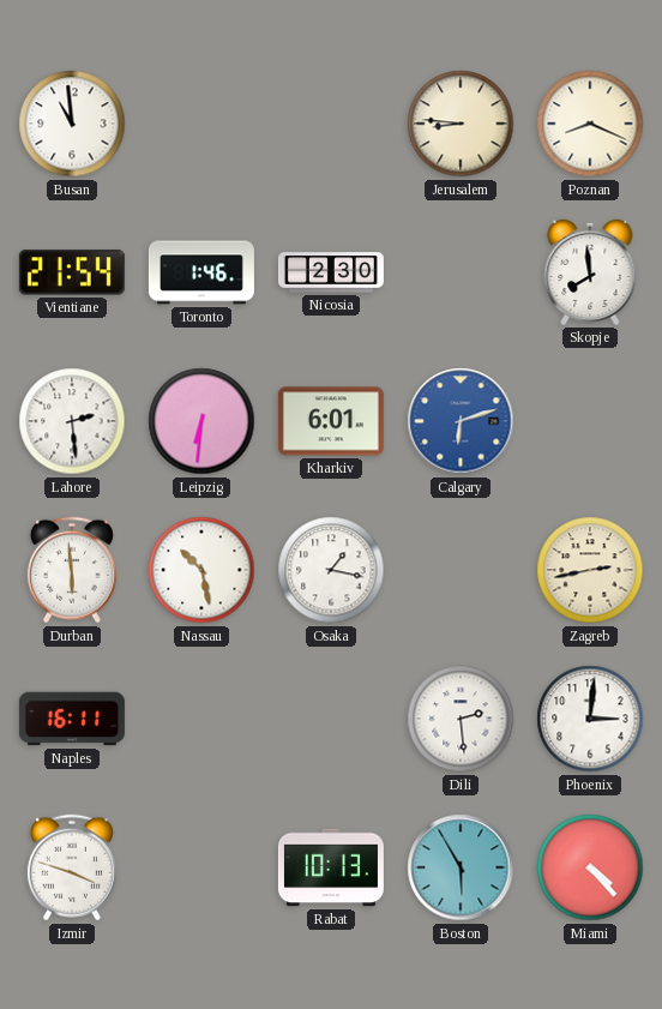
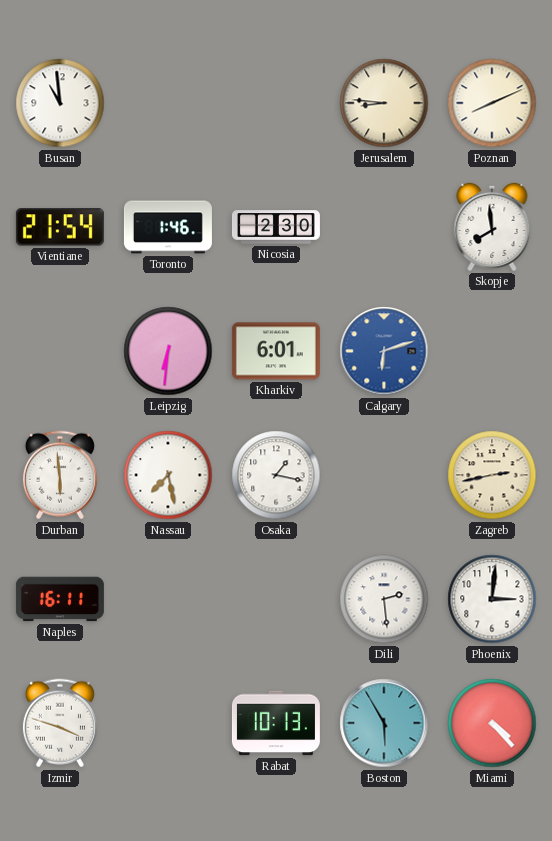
Poznan: 8:19 -> 8:11
Lahore: 2:29 -> none
Nassau: 10:28 -> 7:28
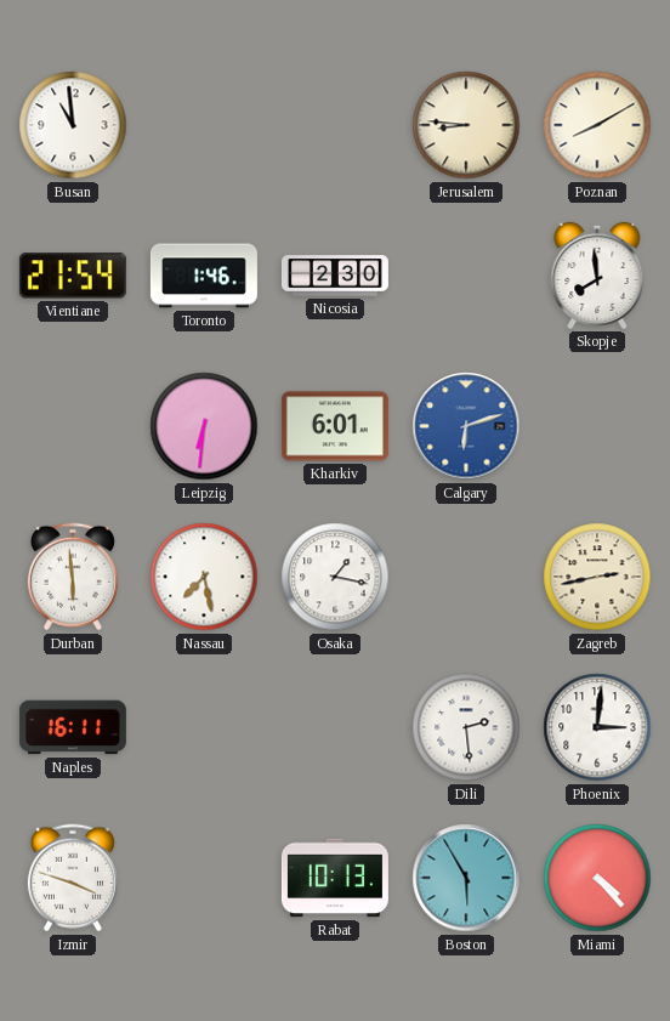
Poznan: 8:11 -> 8:10
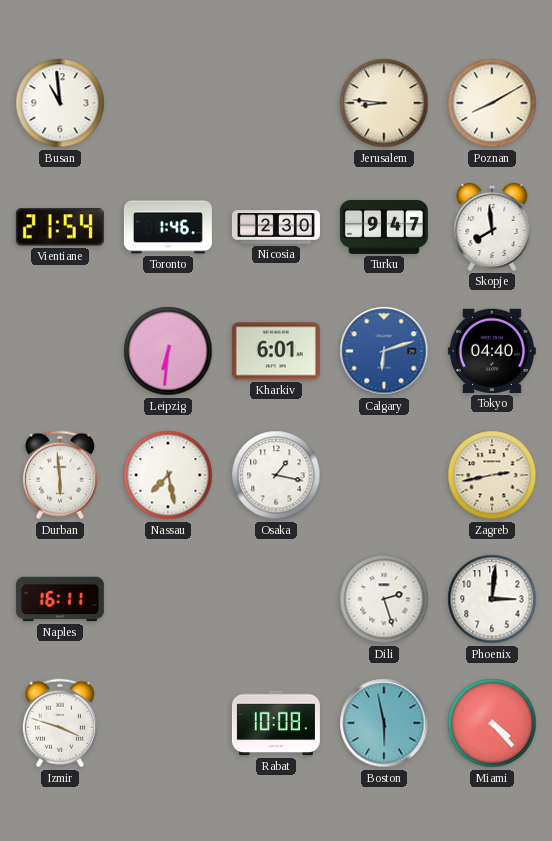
Turku: none -> 9:47
Tokyo: none -> 04:40
Dili: 2:29 -> 2:27
Rabat: 10:13 -> 10:08
Boston: 5:55 -> 5:58
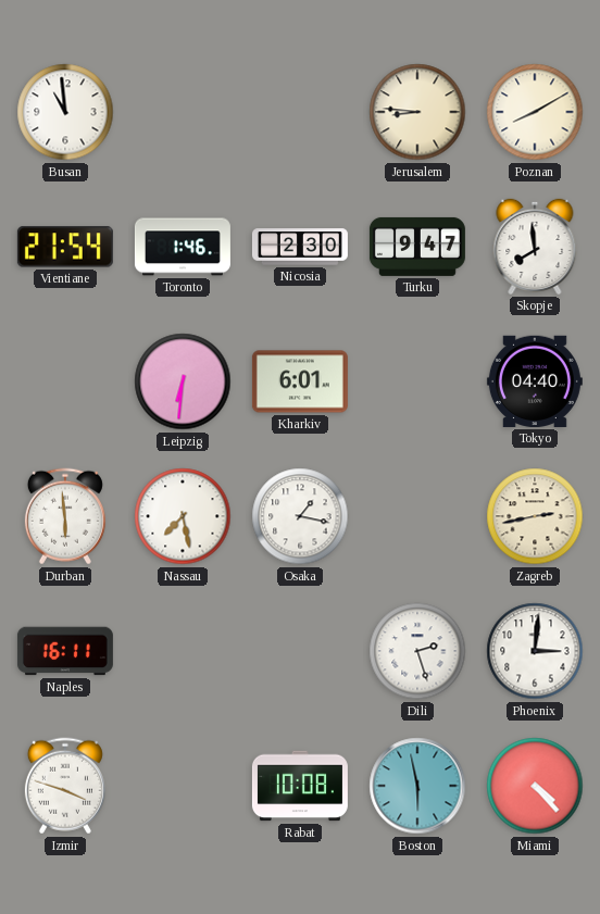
Calgary: 6:12 -> none
